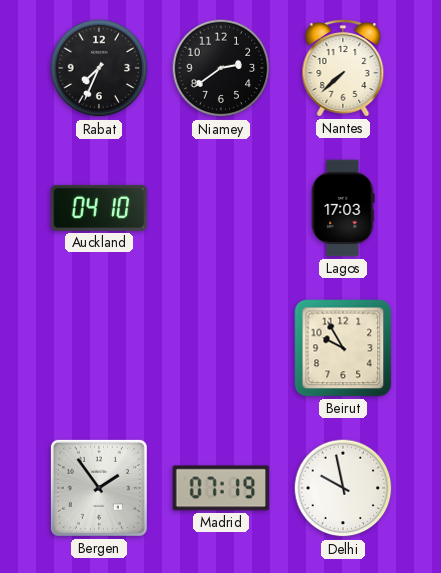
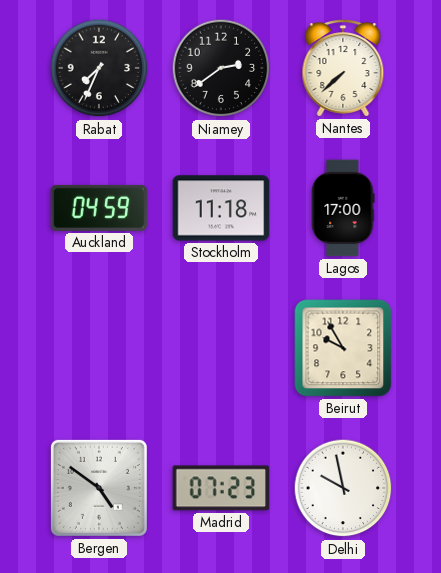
Auckland: 04:10 -> 04:59
Stockholm: none -> 11:18
Lagos: 17:03 -> 17:00
Bergen: 1:54 -> 4:51
Madrid: 07:19 -> 07:23
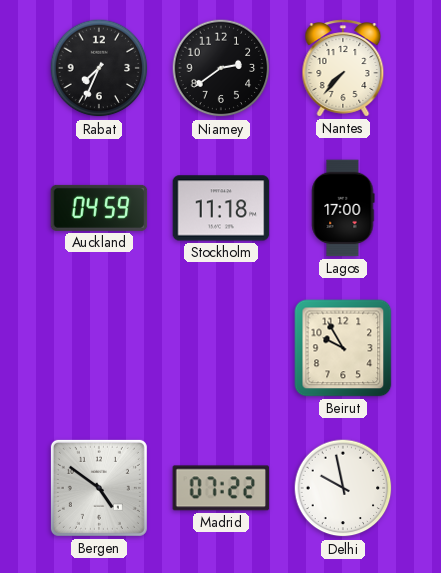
Nantes: 7:38 -> 7:37
Madrid: 07:23 -> 07:22
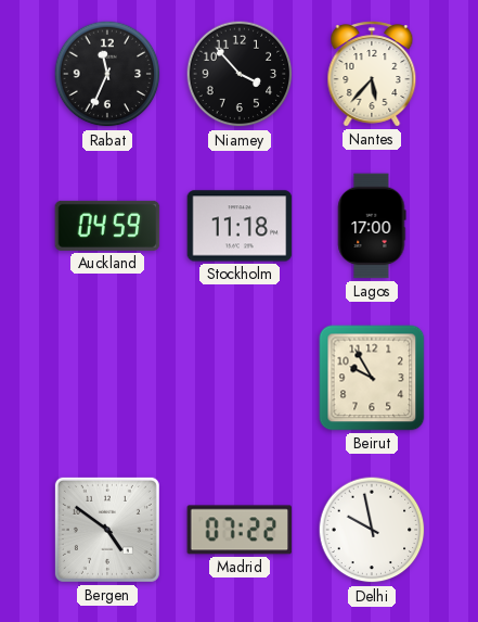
Rabat: 7:34 -> 11:34
Niamey: 2:39 -> 3:53
Nantes: 7:37 -> 5:37
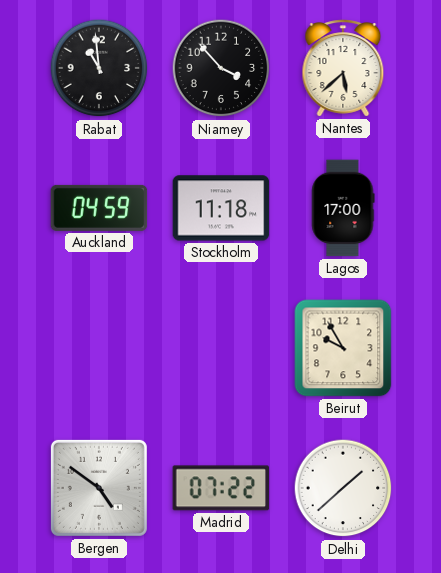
Rabat: 11:34 -> 10:59
Nantes: 5:37 -> 5:38
Delhi: 9:58 -> 1:38
